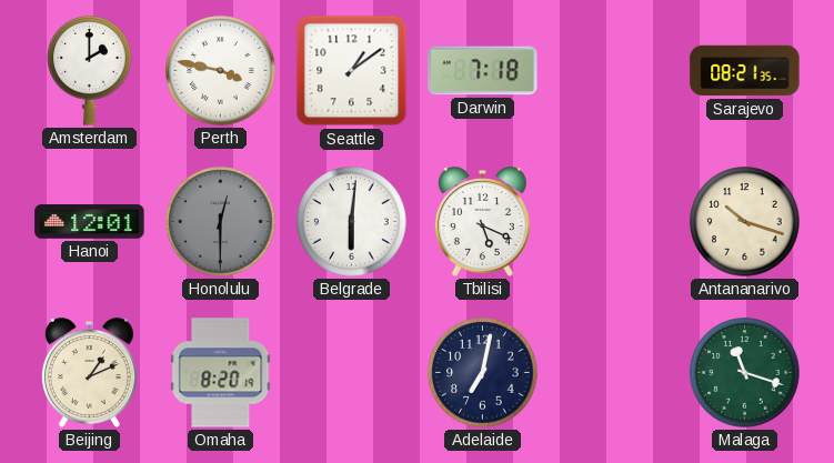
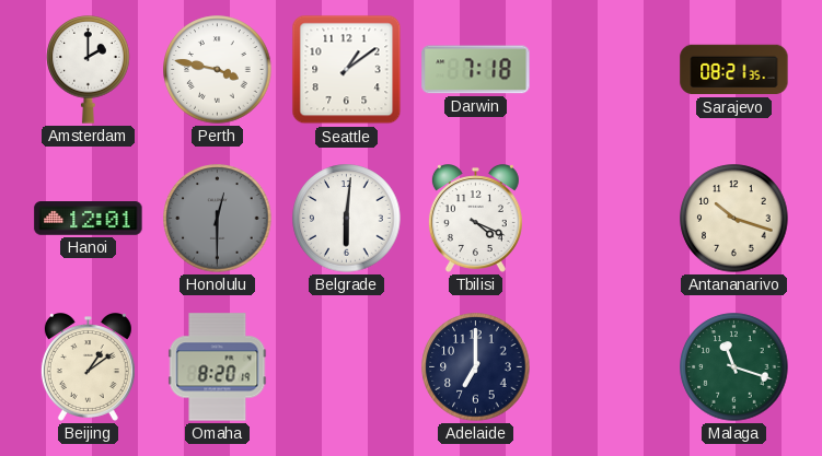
Tbilisi: 5:19 -> 4:19
Beijing: 1:11 -> 1:09
Adelaide: 7:02 -> 7:00
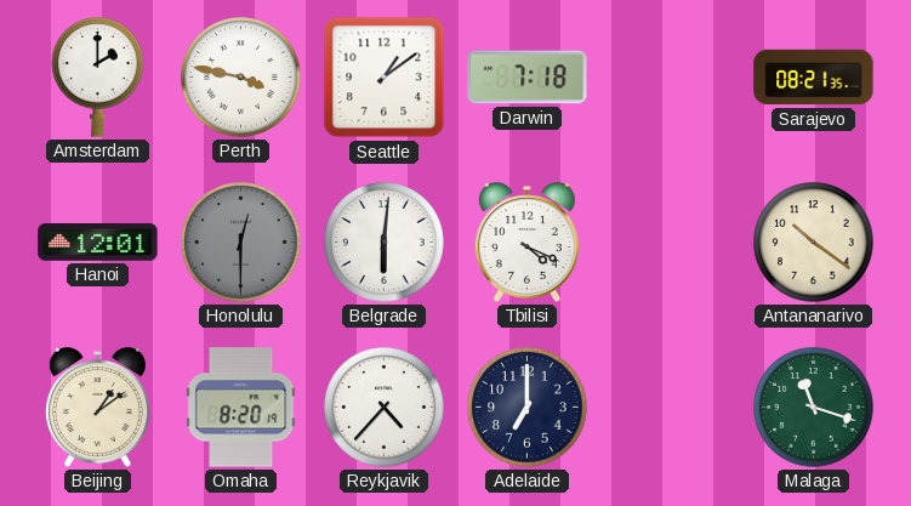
Antananarivo: 10:18 -> 10:21
Reykjavik: none -> 4:37
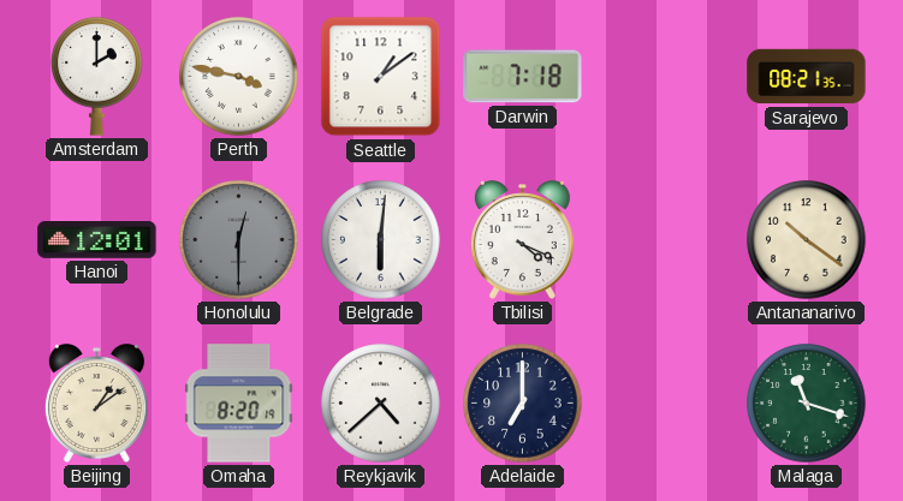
Reykjavik: 4:37 -> 4:38
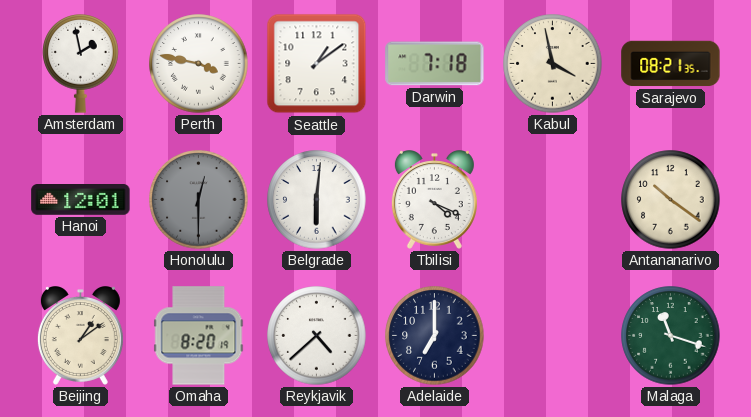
Amsterdam: 2:00 -> 1:58
Kabul: none -> 3:58
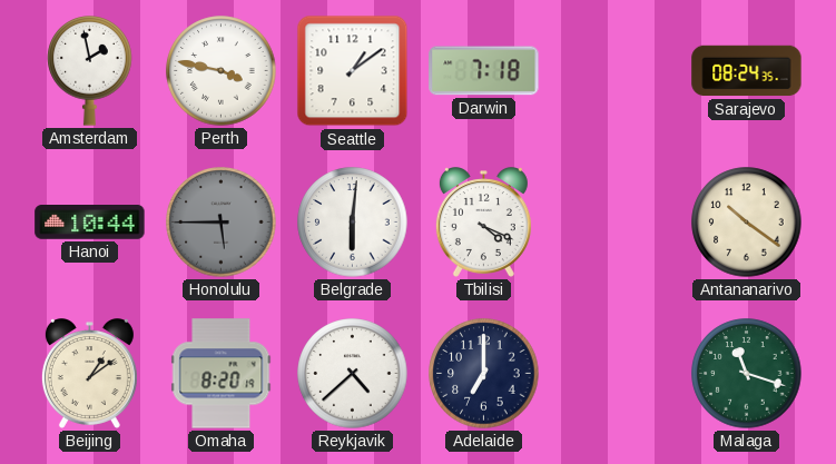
Kabul: 3:58 -> none
Sarajevo: 08:21 -> 08:24
Hanoi: 12:01 -> 10:44
Honolulu: 12:30 -> 5:45
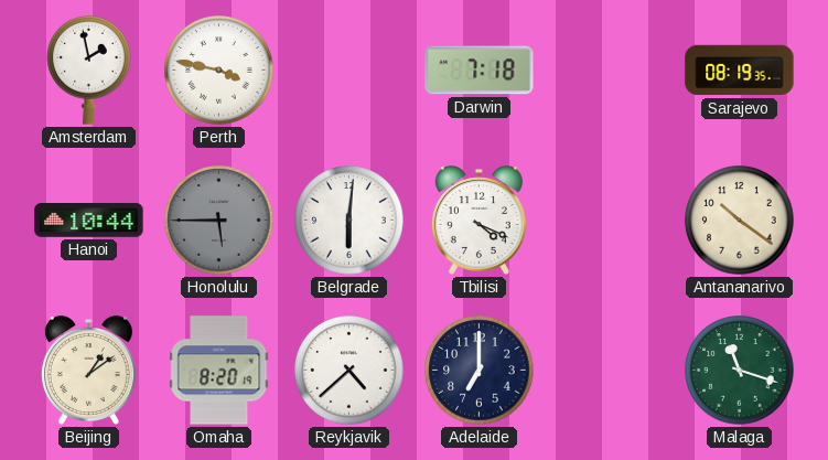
Seattle: 1:09 -> none
Sarajevo: 08:24 -> 08:19
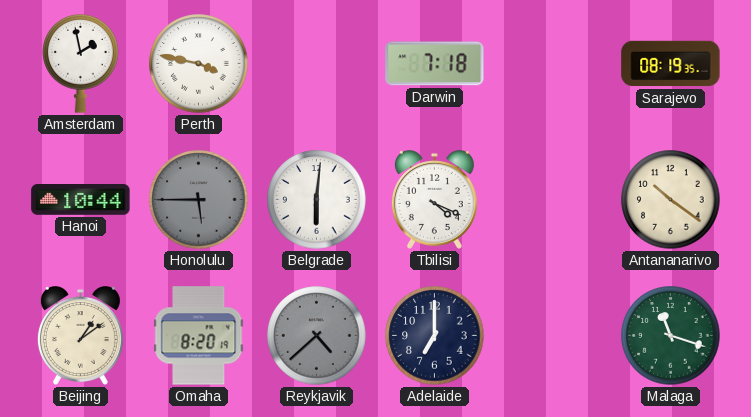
Reykjavik dial: white -> grey
